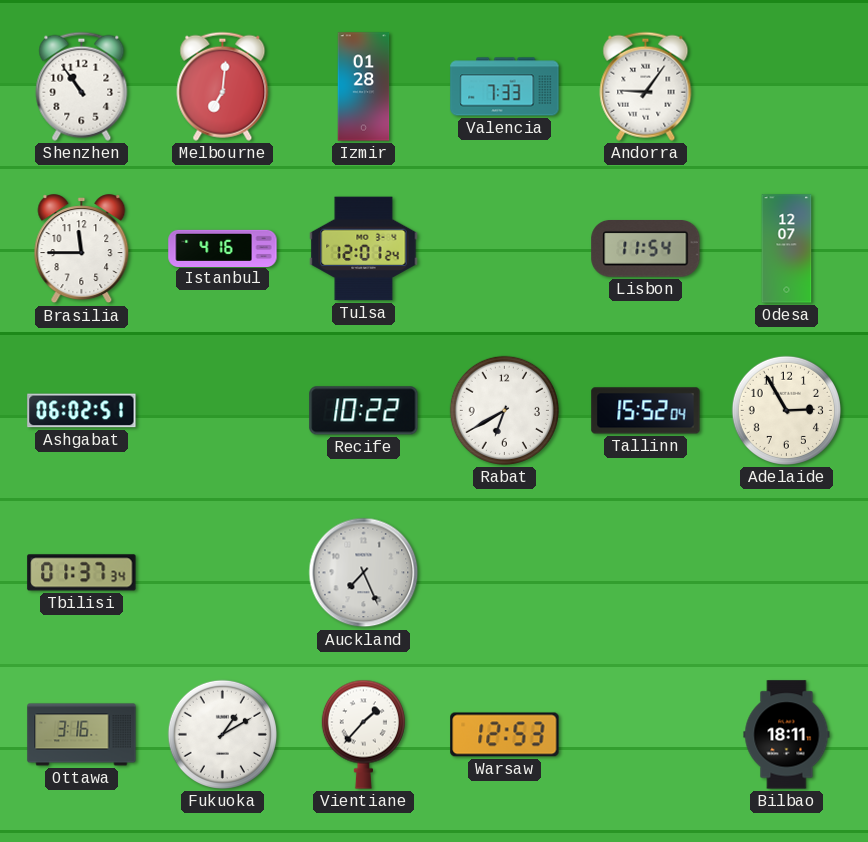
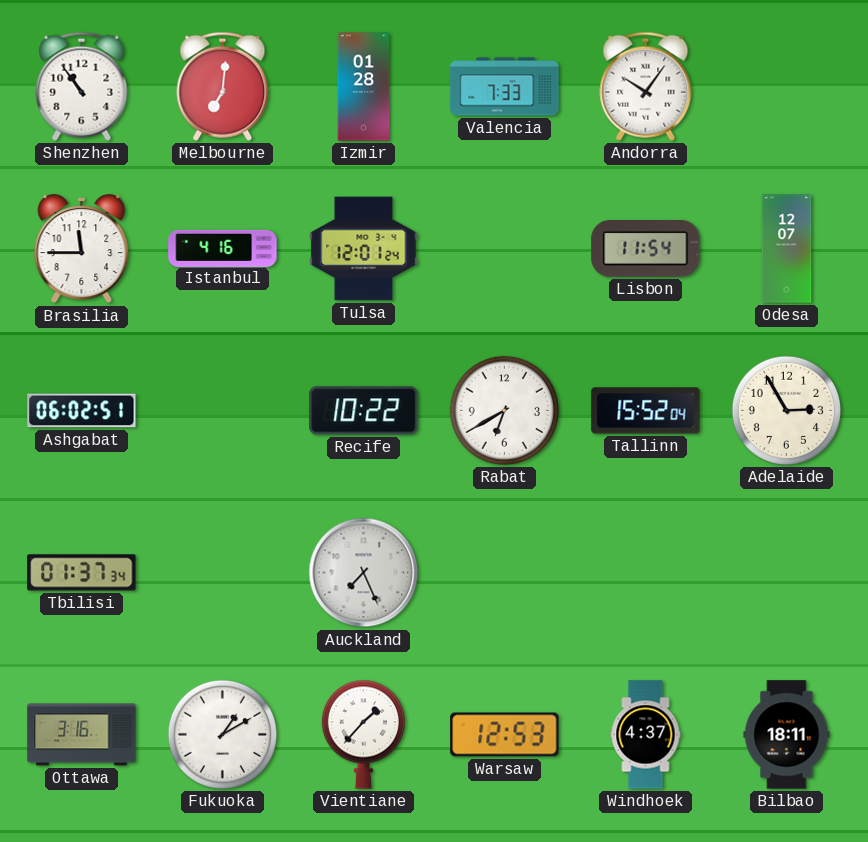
Andorra: 9:06 -> 10:06
Windhoek: none -> 4:37
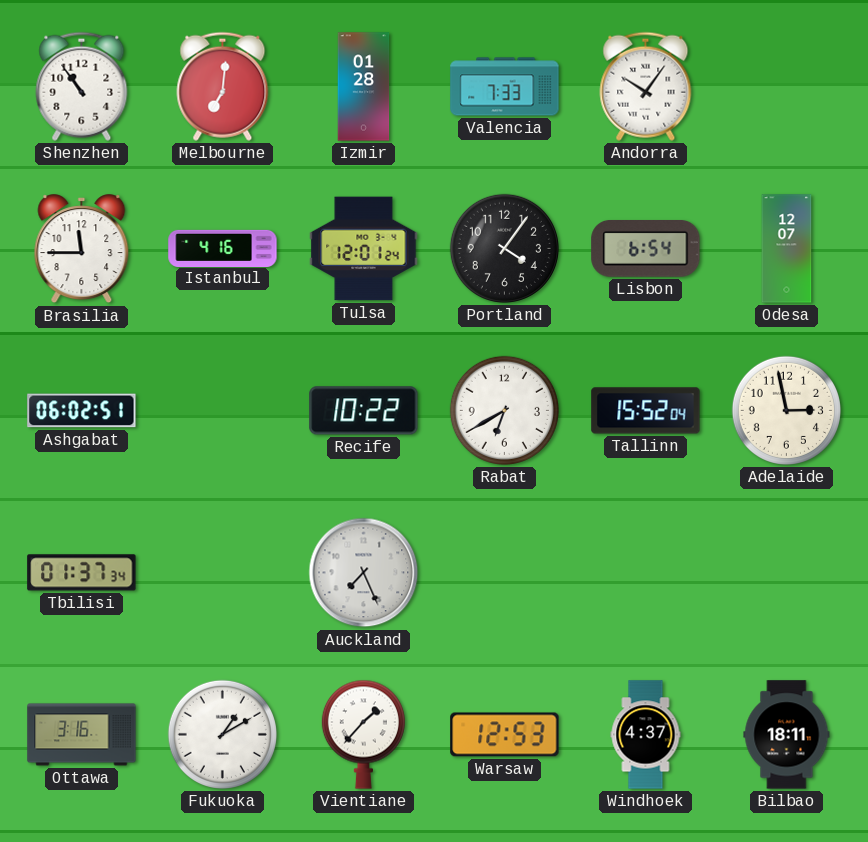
Portland: none -> 4:06
Lisbon: 11:54 -> 6:54
Adelaide: 2:55 -> 2:58
